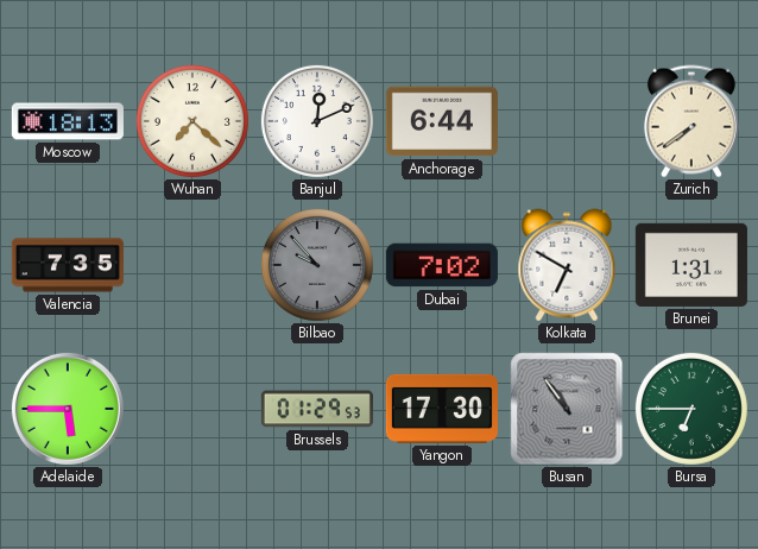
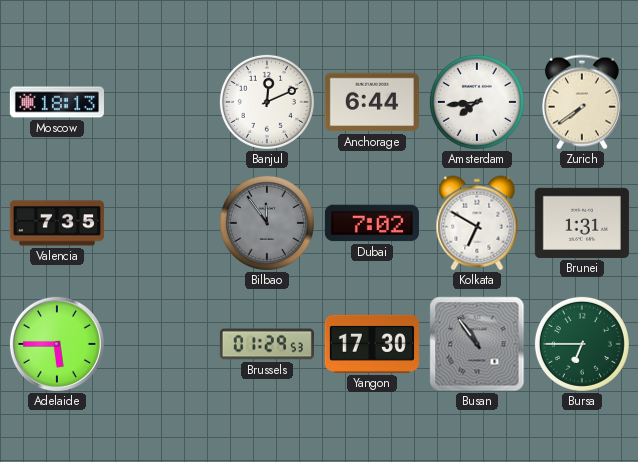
Wuhan: 7:22 -> none
Amsterdam: none -> 7:44
Bilbao: 9:53 -> 11:54
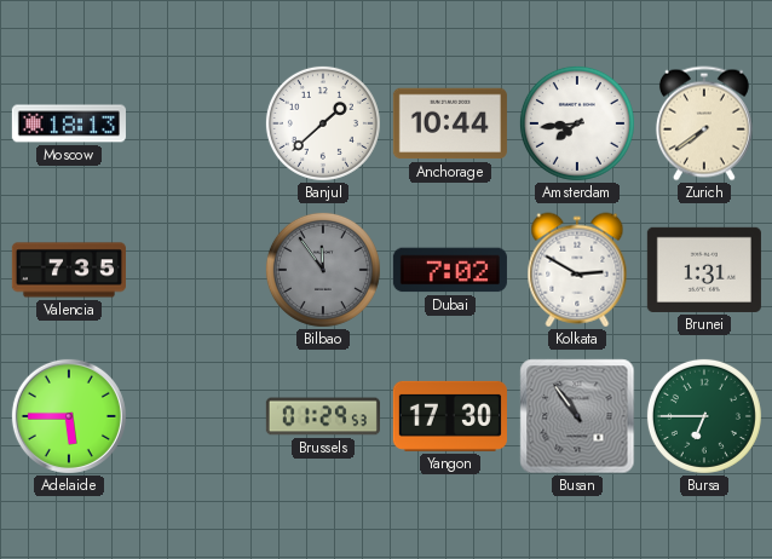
Banjul: 12:11 -> 1:38
Anchorage: 6:44 -> 10:44
Kolkata: 6:50 -> 2:50
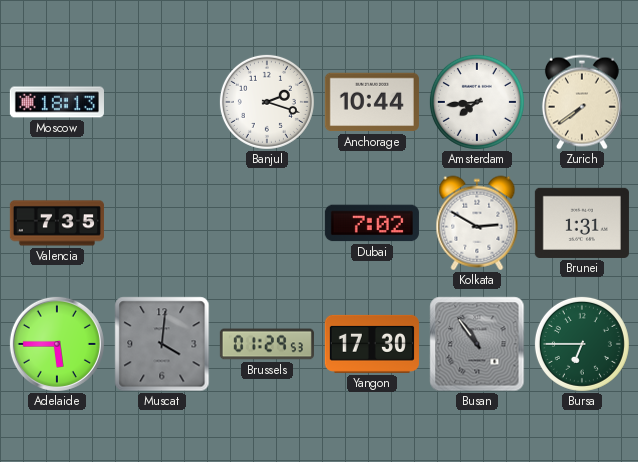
Banjul: 1:38 -> 2:18
Bilbao: 11:54 -> none
Muscat: none -> 4:01
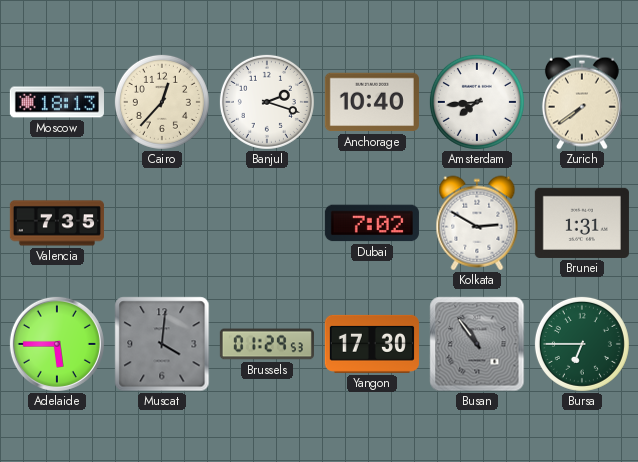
Cairo: none -> 12:37
Anchorage: 10:44 -> 10:40
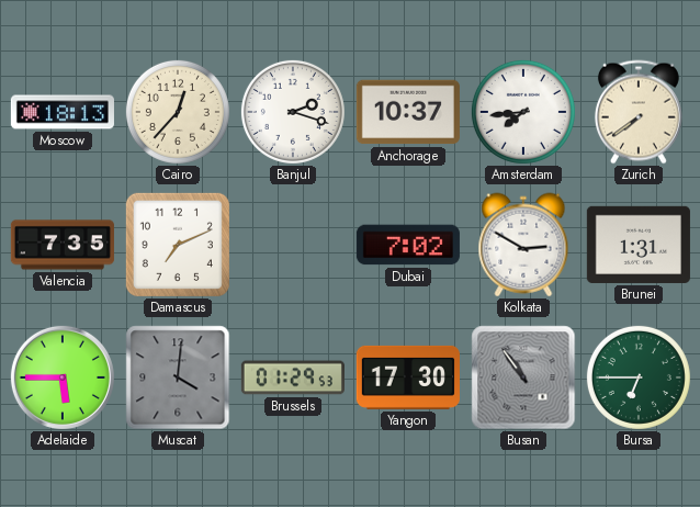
Anchorage: 10:40 -> 10:37
Damascus: none -> 7:11
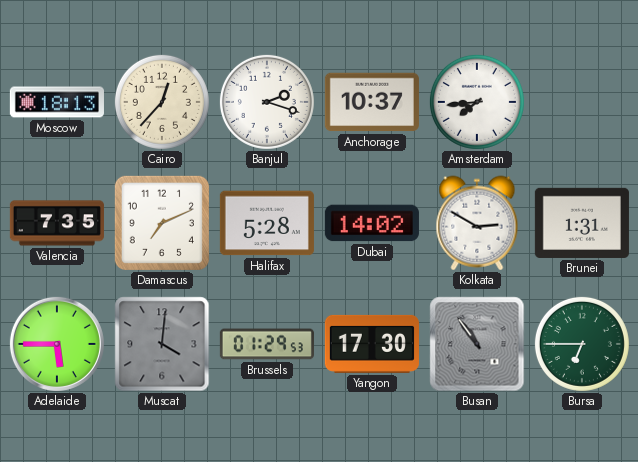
Zurich: 7:39 -> none
Halifax: none -> 5:28
Dubai: 7:02 -> 14:02
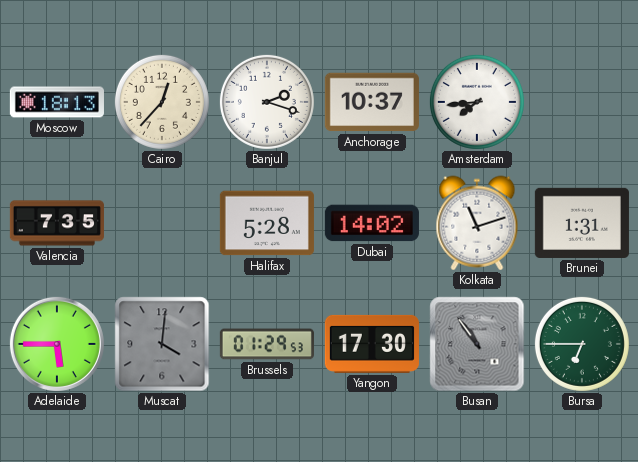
Damascus: 7:11 -> none
Kolkata: 2:50 -> 11:12
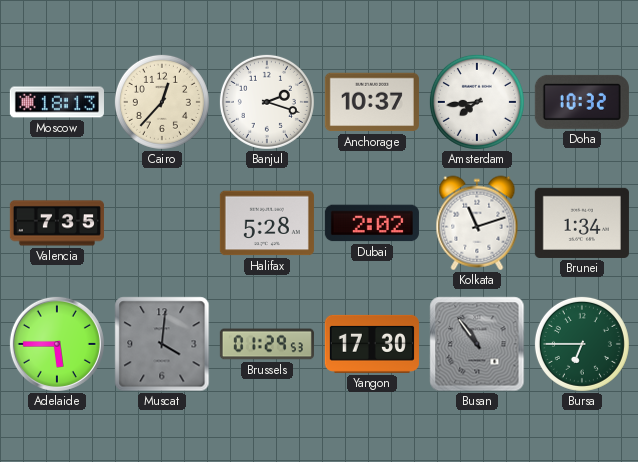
Doha: none -> 10:32
Dubai: 14:02 -> 2:02
Brunei: 1:31 -> 1:34
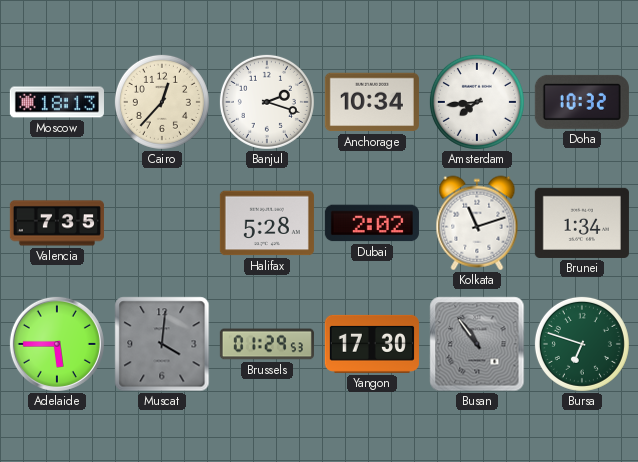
Anchorage: 10:37 -> 10:34
Bursa: 6:45 -> 6:48
